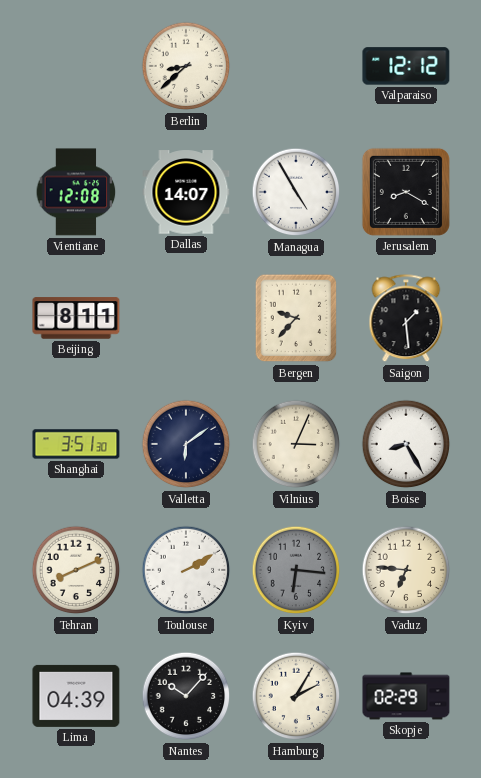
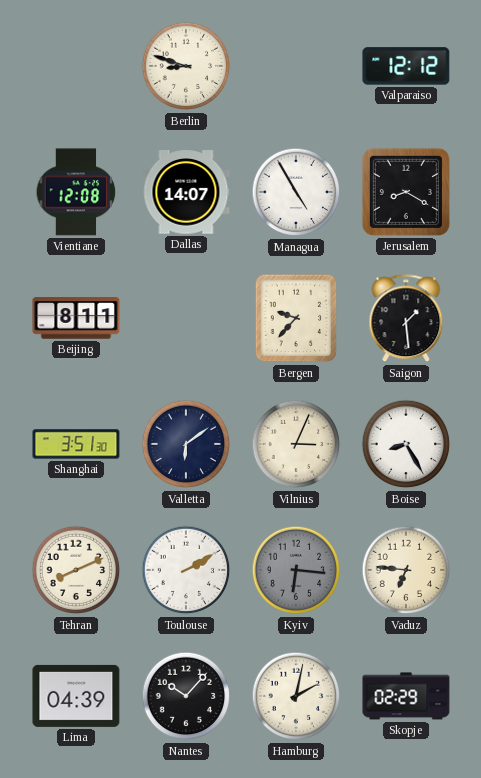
Berlin: 8:38 -> 8:48
Hamburg: 2:05 -> 2:02
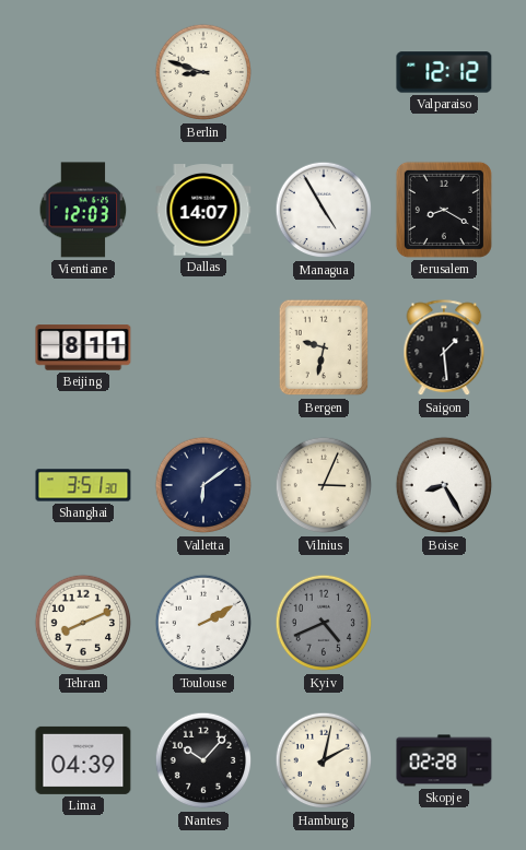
Vientiane: 12:08 -> 12:03
Bergen: 9:37 -> 9:32
Kyiv: 6:16 -> 4:41
Vaduz: 6:46 -> none
Skopje: 02:29 -> 02:28
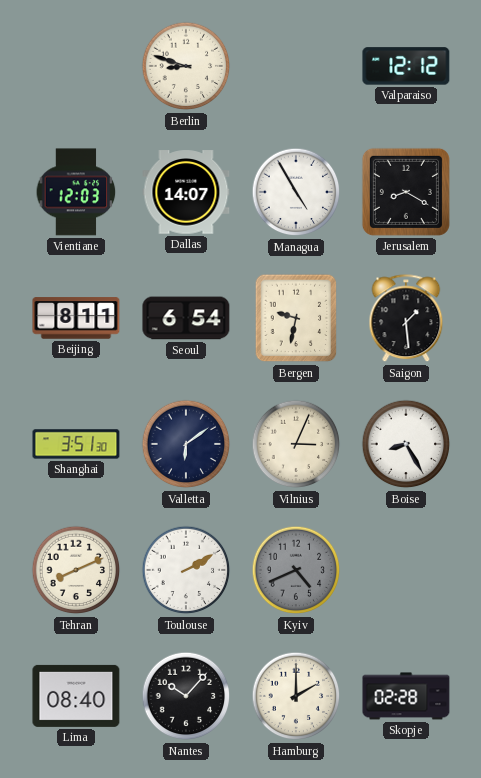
Seoul: none -> 6:54
Lima: 04:39 -> 08:40
Hamburg: 2:02 -> 2:00
